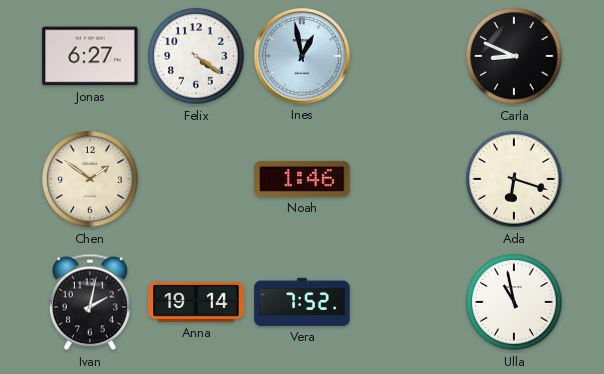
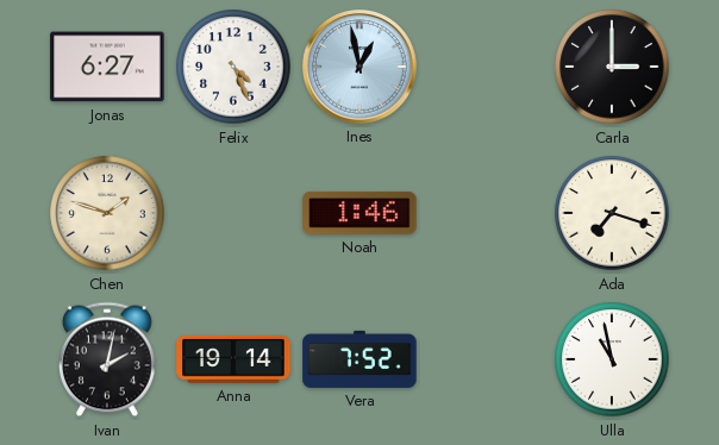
Felix: 4:21 -> 4:26
Carla: 8:49 -> 3:00
Chen: 1:51 -> 1:48
Ada: 6:18 -> 7:18
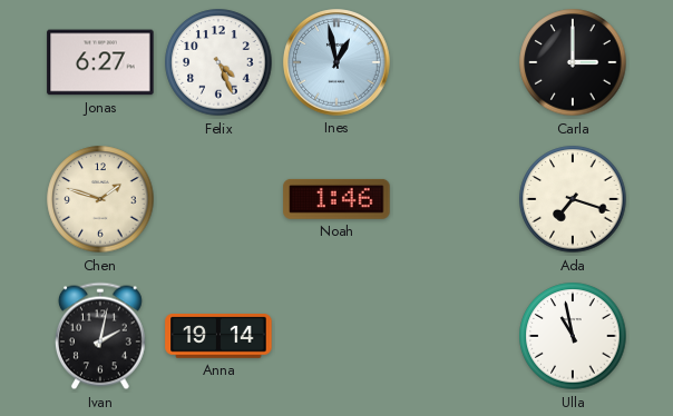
Vera: 7:52 -> none
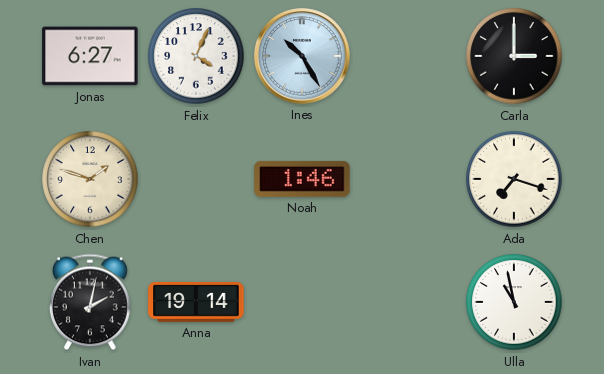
Felix: 4:26 -> 4:04
Ines: 12:58 -> 10:25
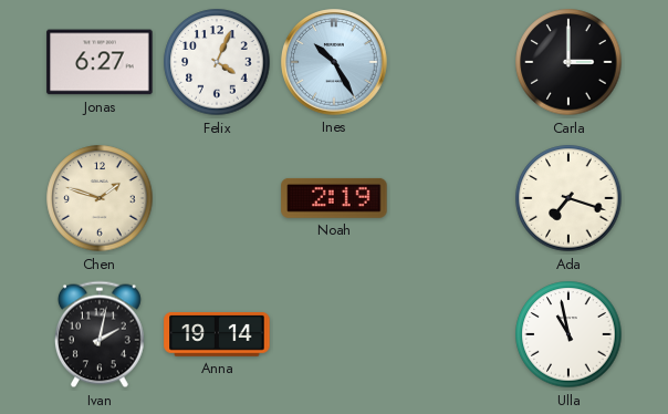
Noah: 1:46 -> 2:19
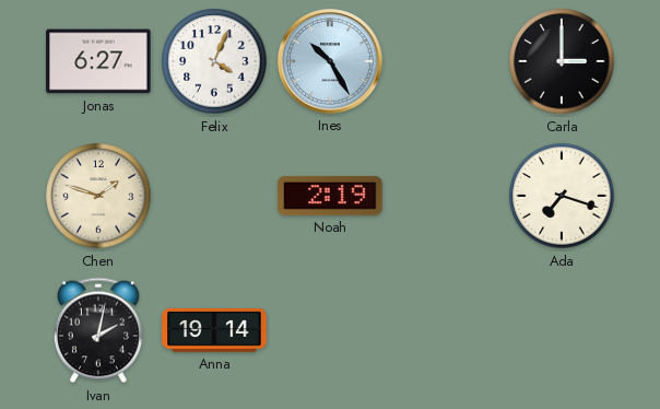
Ulla: 10:58 -> none
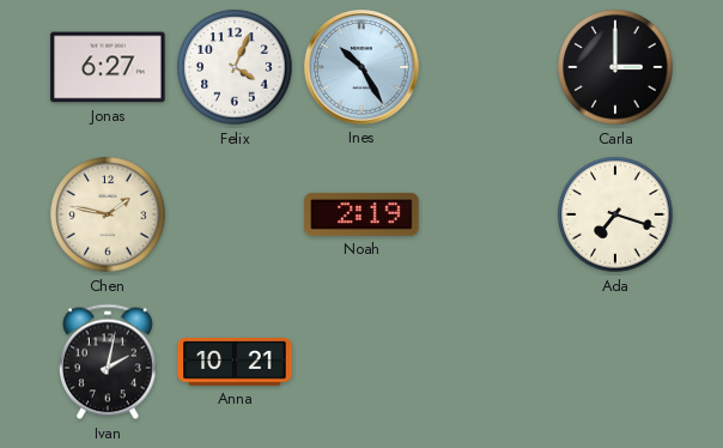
Chen: 1:48 -> 1:47
Anna: 19:14 -> 10:21
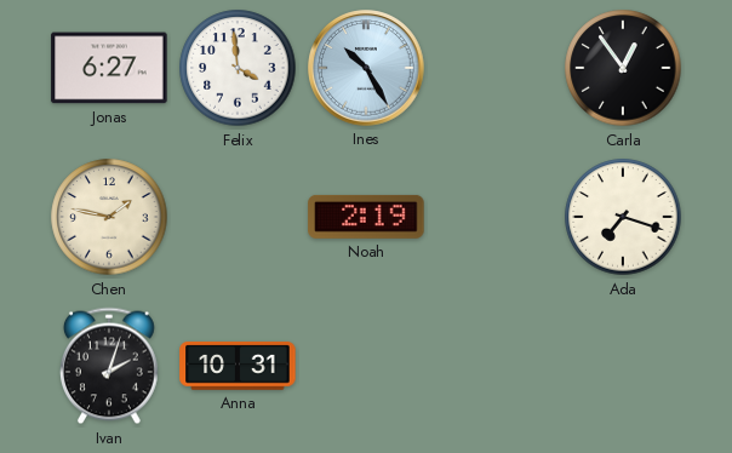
Felix: 4:04 -> 3:59
Carla: 3:00 -> 12:54
Ivan: 2:02 -> 2:03
Anna: 10:21 -> 10:31
